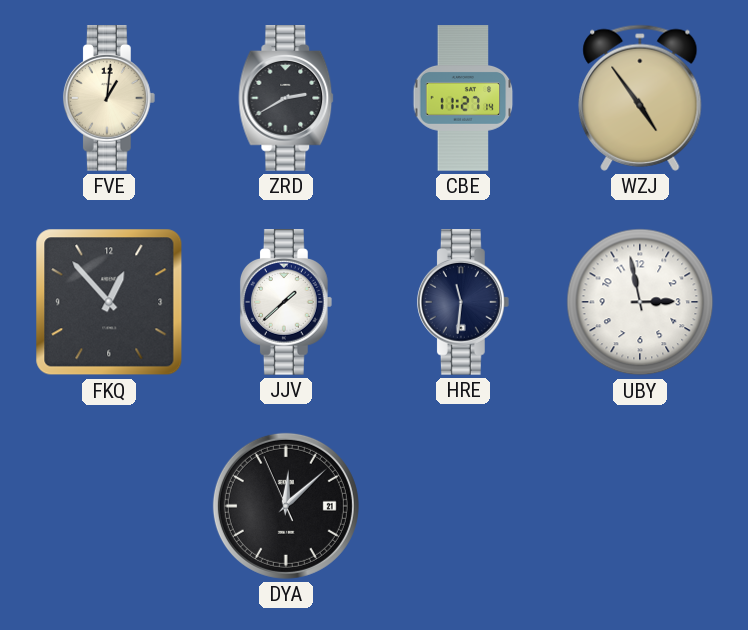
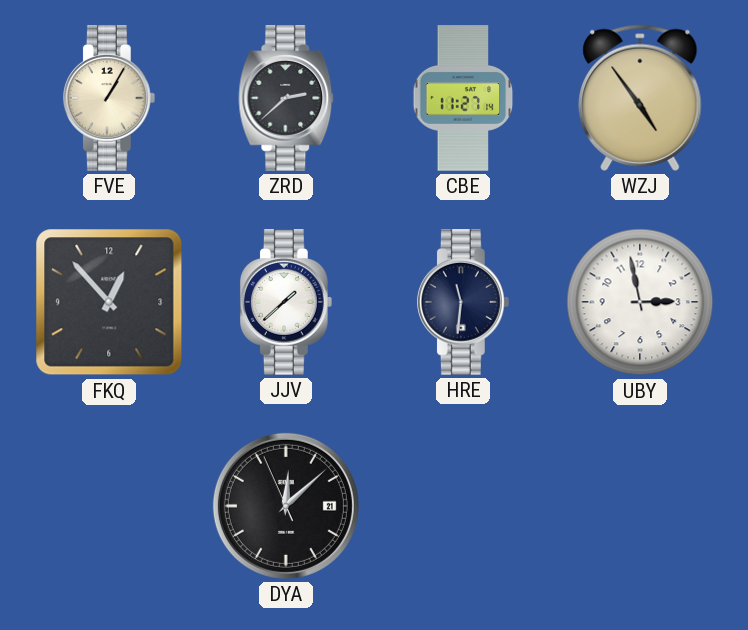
FVE: 1:01 -> 1:05
ZRD: 2:40 -> 2:38
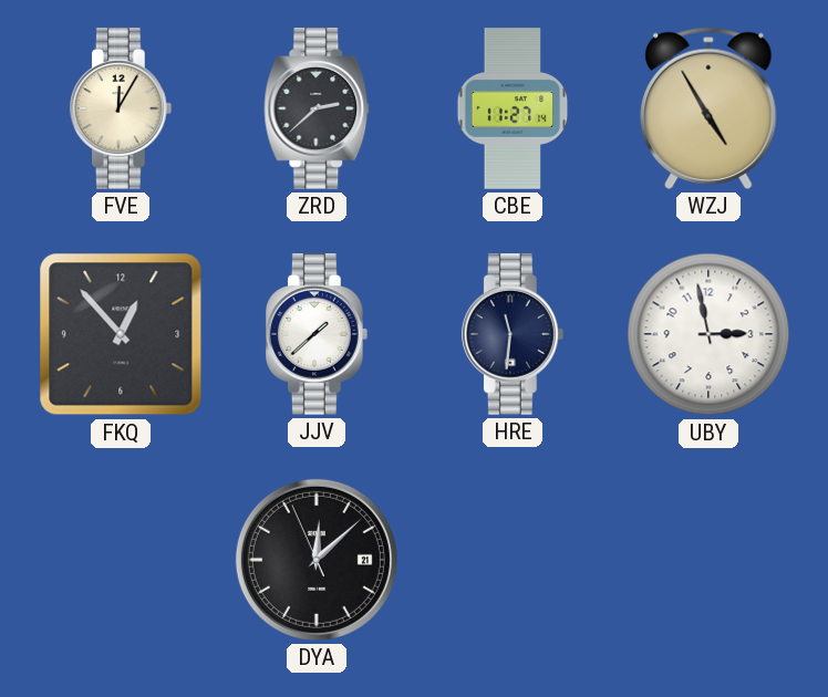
FVE: 1:05 -> 12:05
WZJ: 4:54 -> 4:55
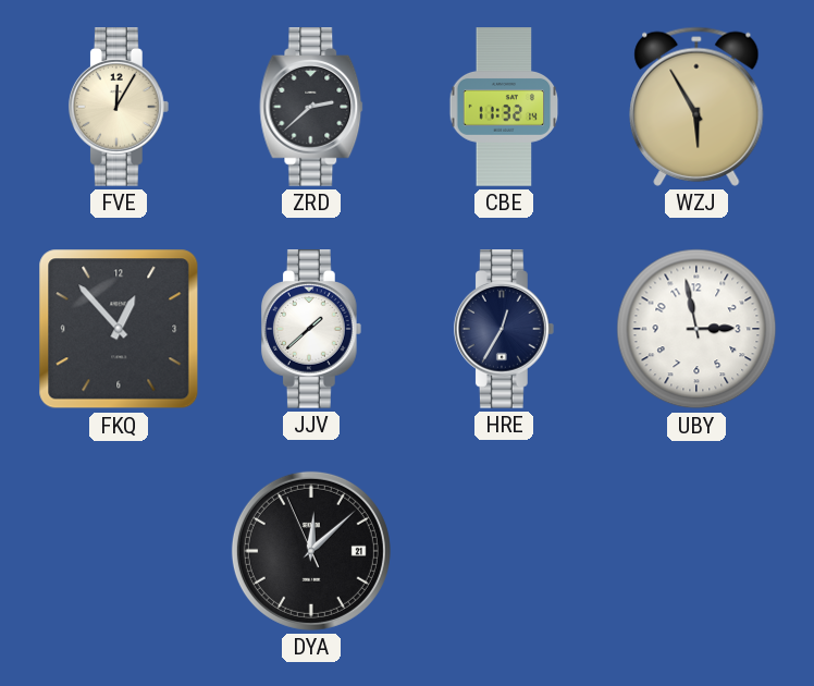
CBE: 11:27 -> 11:32
WZJ: 4:55 -> 5:55
HRE: 11:31 -> 12:35
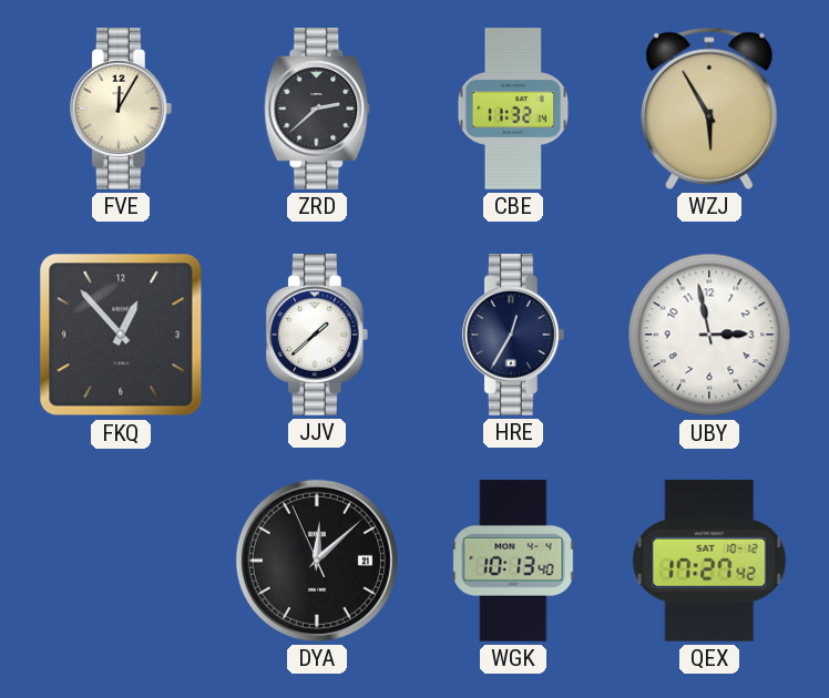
WGK: none -> 10:13
QEX: none -> 17:27
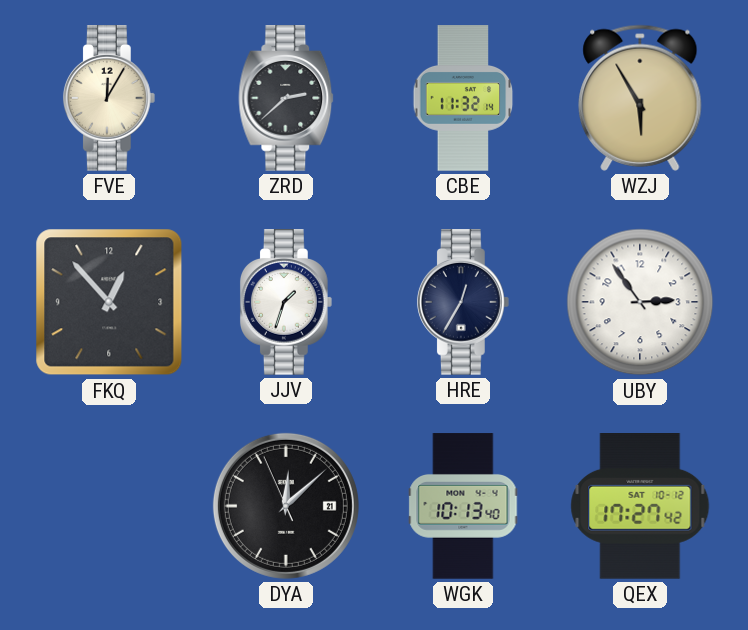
JJV: 1:38 -> 1:33
UBY: 2:58 -> 2:54
